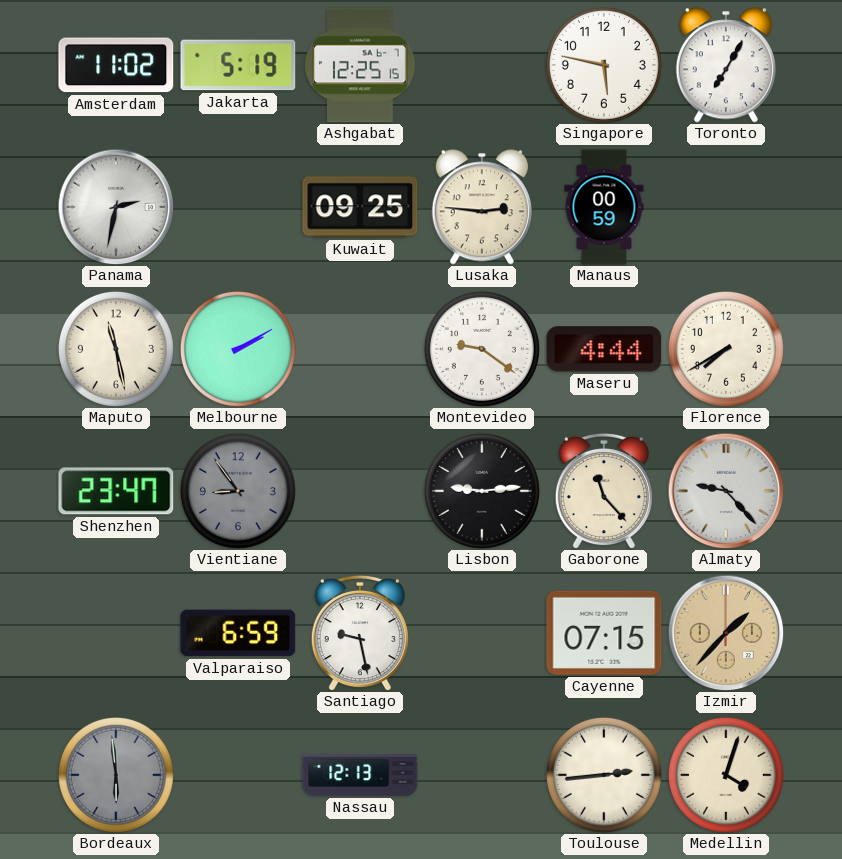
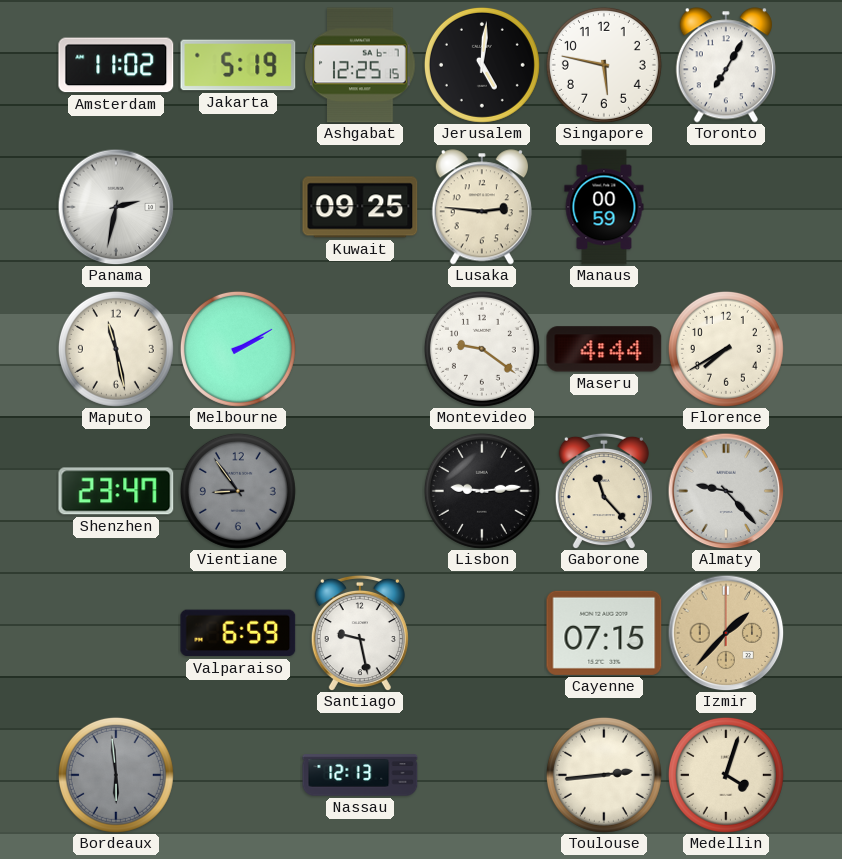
Jerusalem: none -> 5:01
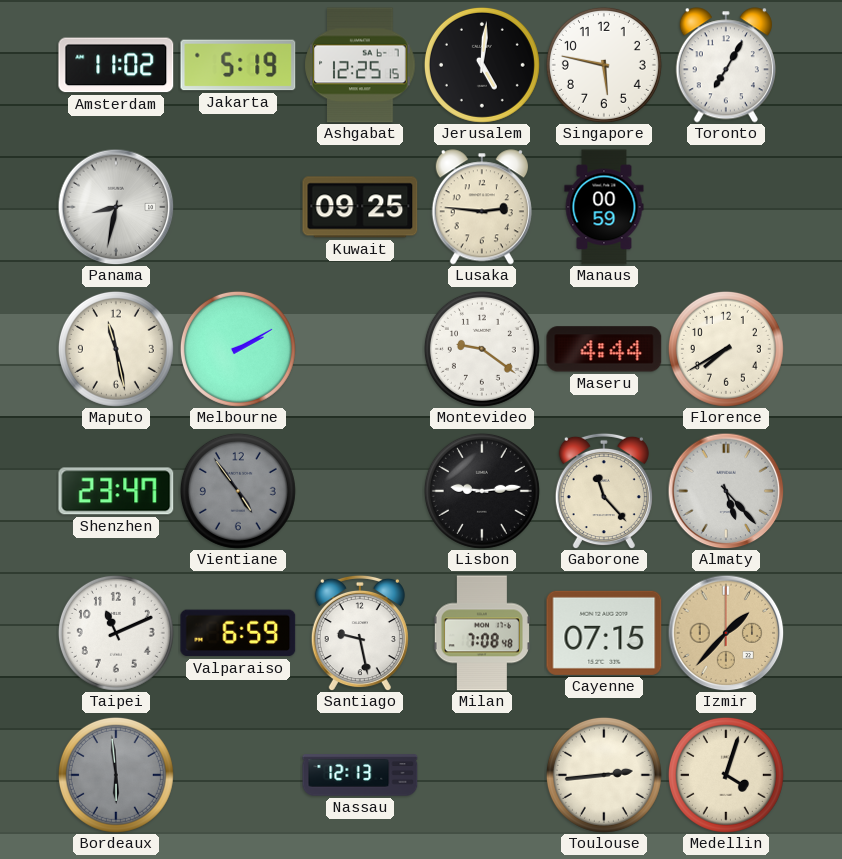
Panama: 2:32 -> 8:32
Vientiane: 8:54 -> 4:54
Almaty: 9:23 -> 5:23
Taipei: none -> 11:11
Milan: none -> 7:08
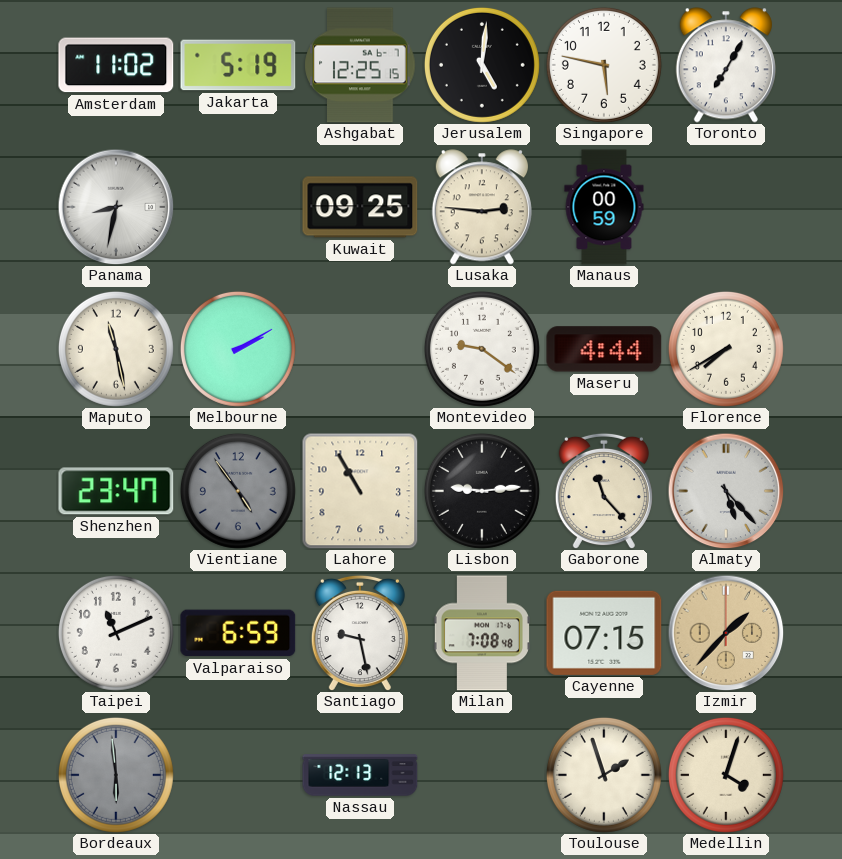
Lahore: none -> 10:55
Toulouse: 2:44 -> 1:57
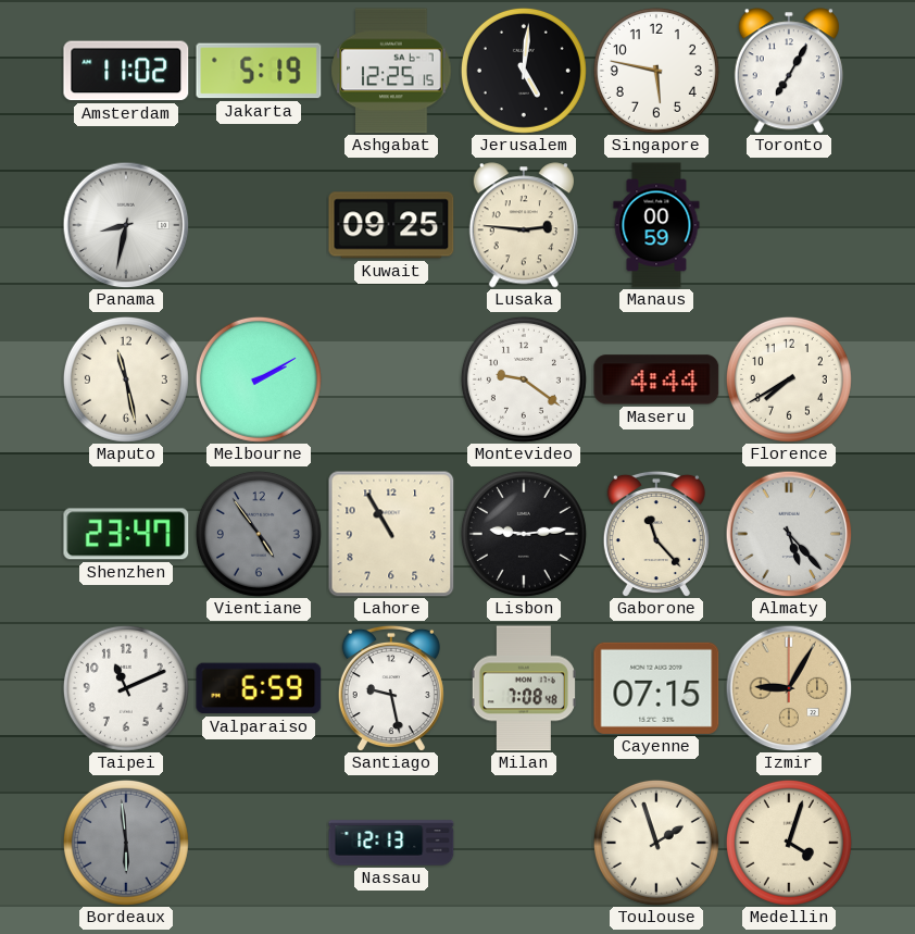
Izmir: 1:37 -> 9:05
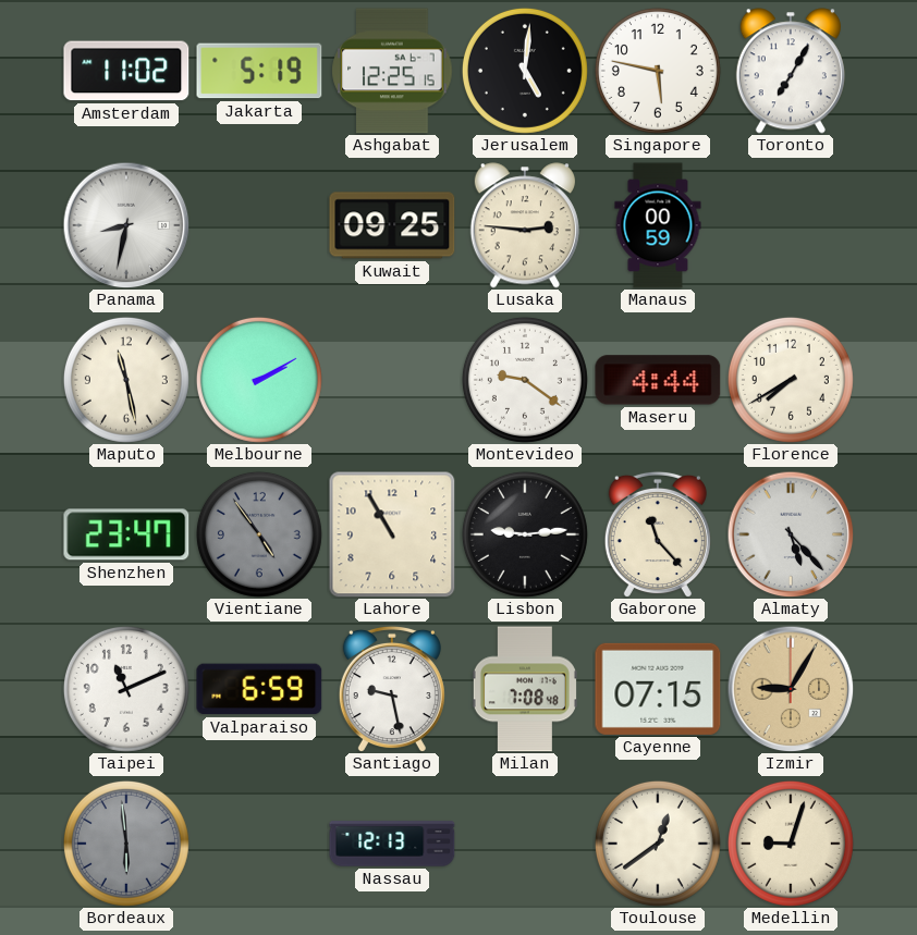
Toulouse: 1:57 -> 12:39
Medellin: 4:03 -> 9:03
